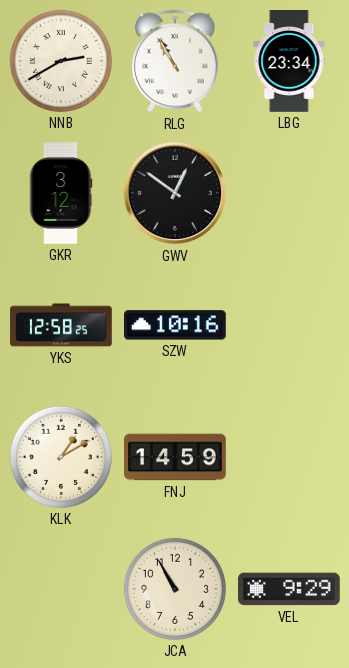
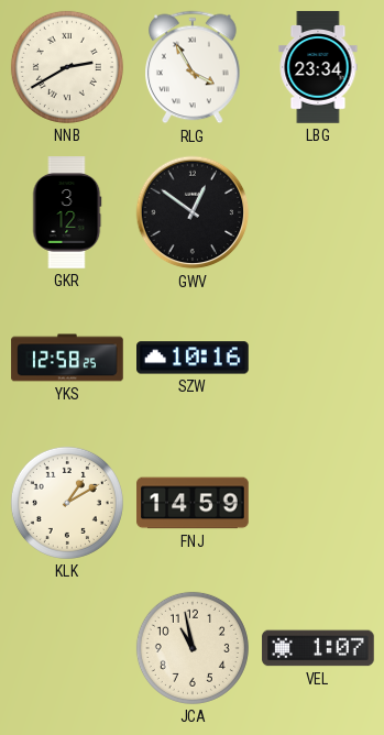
RLG: 10:55 -> 3:55
JCA: 10:55 -> 10:58
VEL: 9:29 -> 1:07
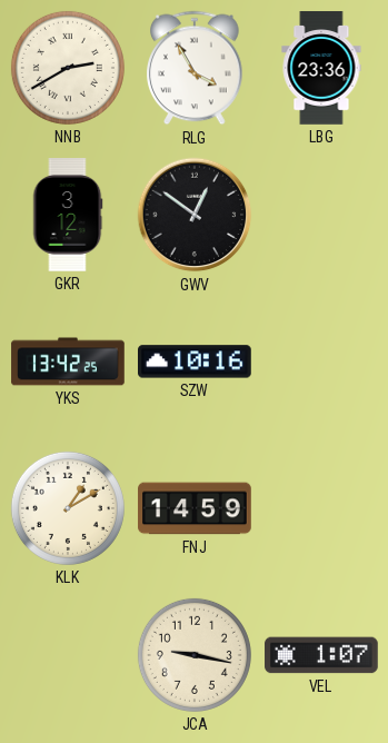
LBG: 23:34 -> 23:36
YKS: 12:58 -> 13:42
JCA: 10:58 -> 9:17
